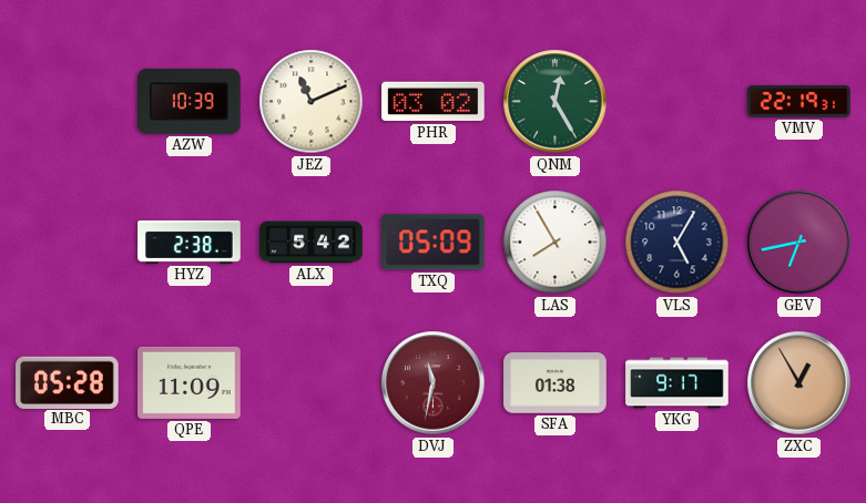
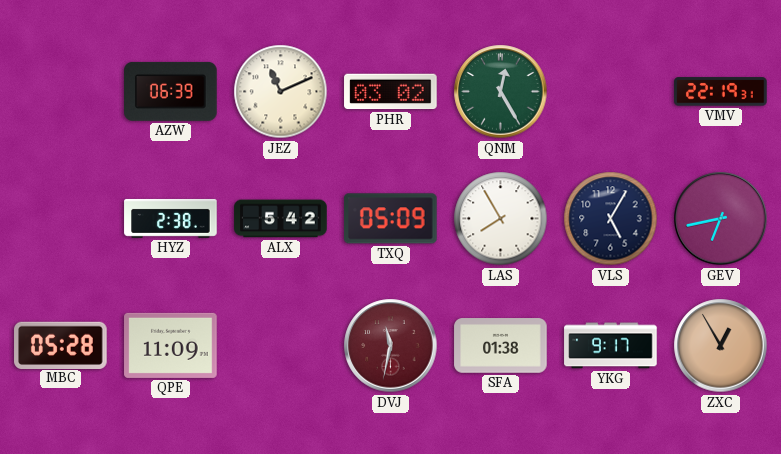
AZW: 10:39 -> 06:39
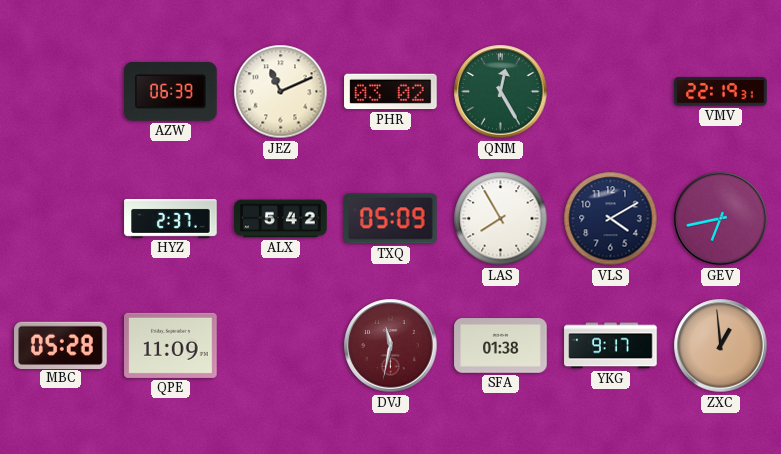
HYZ: 2:38 -> 2:37
VLS: 5:05 -> 4:10
ZXC: 12:55 -> 12:59
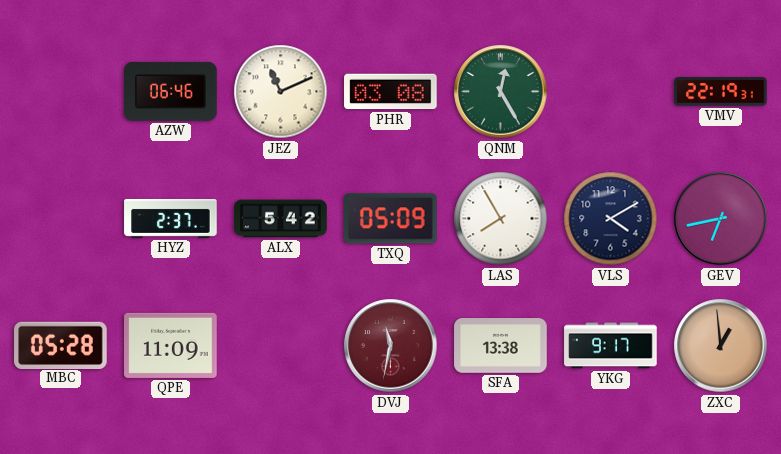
AZW: 06:39 -> 06:46
PHR: 03:02 -> 03:08
SFA: 01:38 -> 13:38
